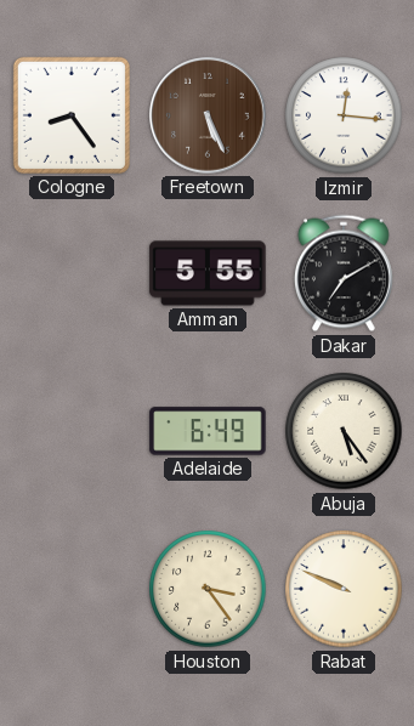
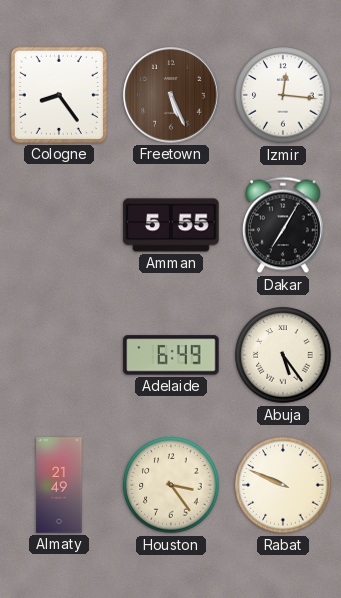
Dakar: 7:10 -> 7:05
Almaty: none -> 21:49
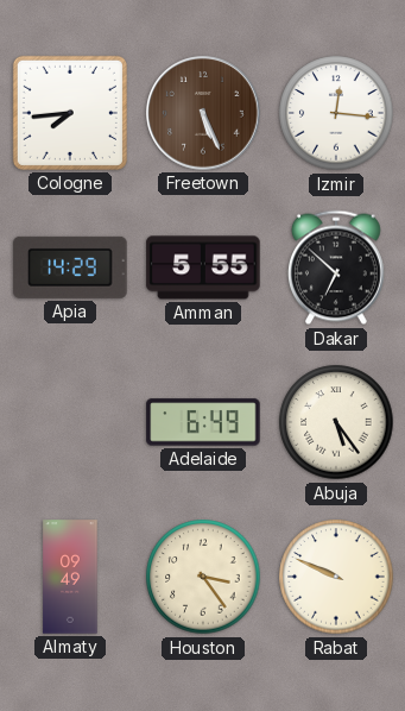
Cologne: 8:24 -> 7:44
Apia: none -> 14:29
Dakar: 7:05 -> 6:52
Almaty: 21:49 -> 09:49
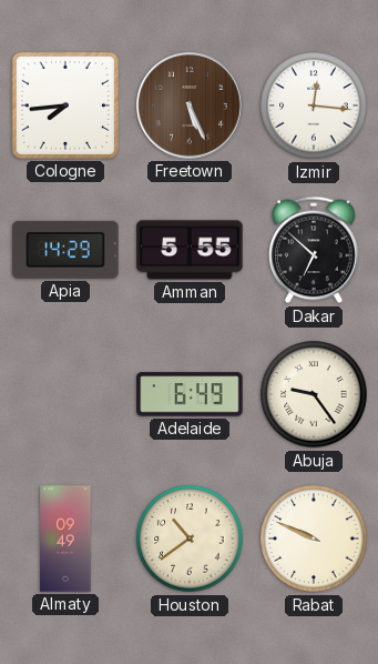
Abuja: 5:24 -> 9:24
Houston: 3:24 -> 10:39
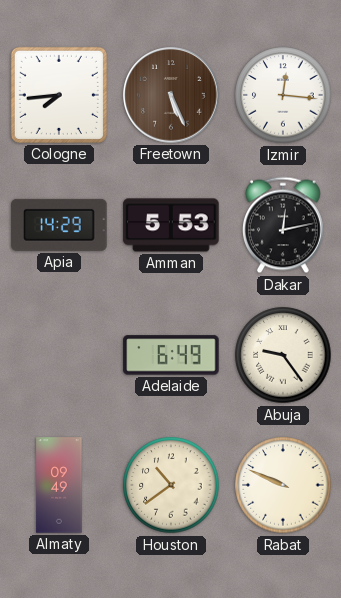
Amman: 5:55 -> 5:53
Dakar: 6:52 -> 12:13
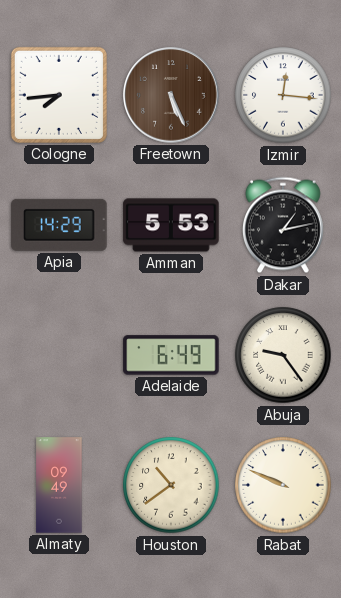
Dakar: 12:13 -> 1:13
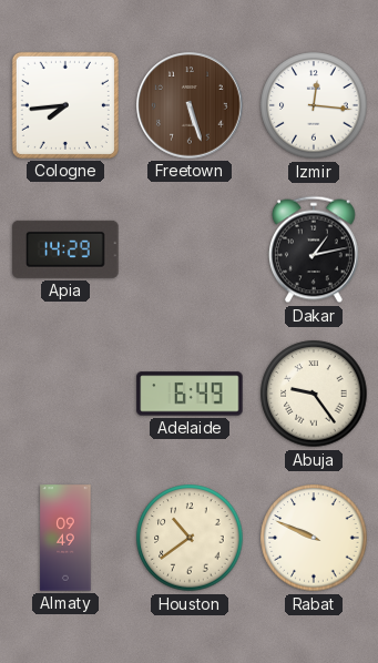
Freetown: 5:26 -> 5:27
Amman: 5:53 -> none
